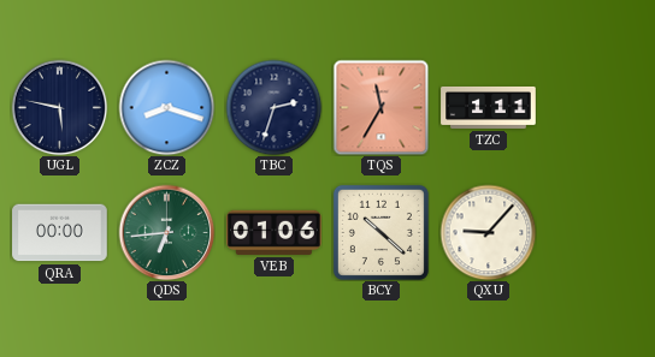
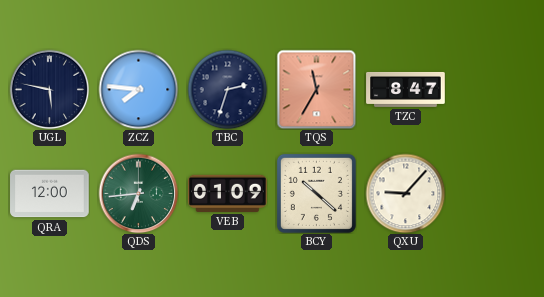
ZCZ: 8:18 -> 7:46
TZC: 1:11 -> 8:47
QRA: 00:00 -> 12:00
VEB: 01:06 -> 01:09
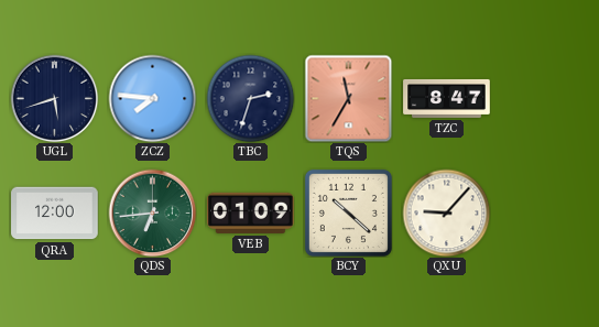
UGL: 5:47 -> 5:42
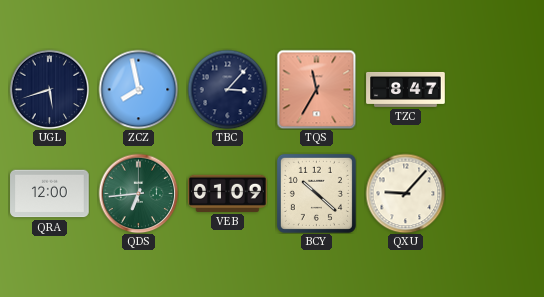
ZCZ: 7:46 -> 7:58
TBC: 2:33 -> 3:07
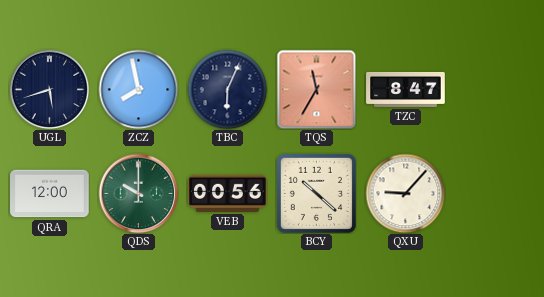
TBC: 3:07 -> 6:04
QDS: 6:44 -> 10:00
VEB: 01:09 -> 00:56
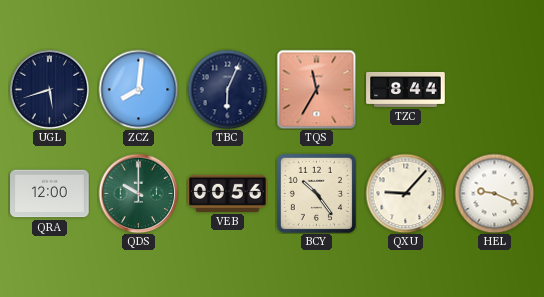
ZCZ: 7:58 -> 8:01
TZC: 8:47 -> 8:44
BCY: 10:22 -> 10:24
HEL: none -> 9:19
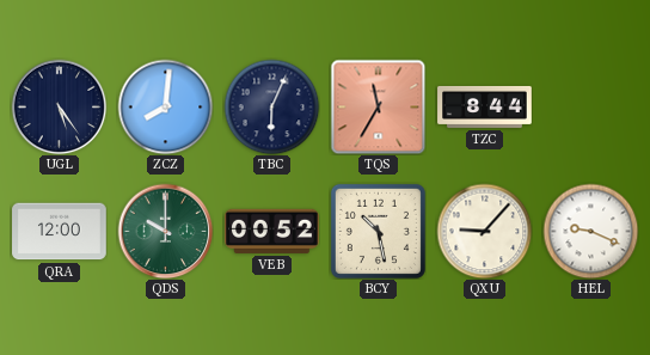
UGL: 5:42 -> 5:24
VEB: 00:56 -> 00:52
BCY: 10:24 -> 10:28
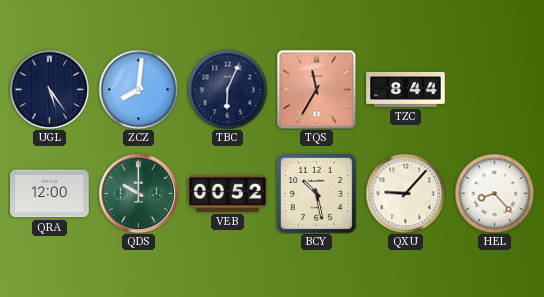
HEL: 9:19 -> 8:23
